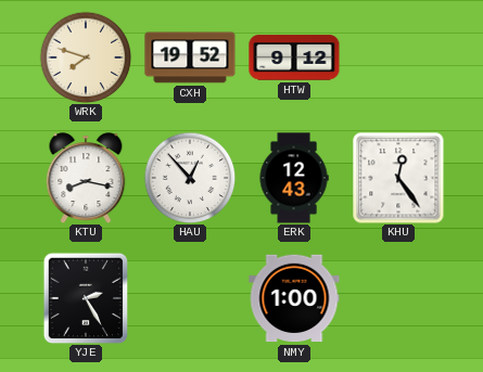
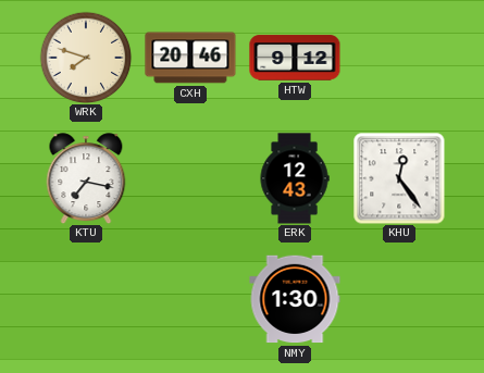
CXH: 19:52 -> 20:46
KTU: 8:17 -> 7:17
HAU: 12:53 -> none
YJE: 2:25 -> none
NMY: 1:00 -> 1:30
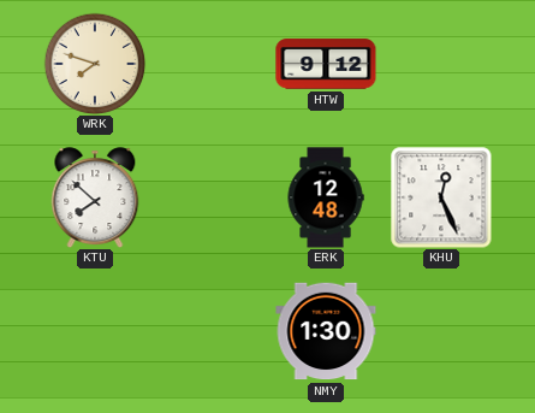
CXH: 20:46 -> none
KTU: 7:17 -> 7:52
ERK: 12:43 -> 12:48
KHU: 12:24 -> 12:26
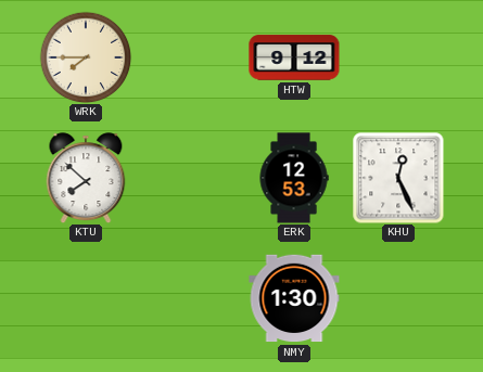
WRK: 7:48 -> 7:45
ERK: 12:48 -> 12:53
